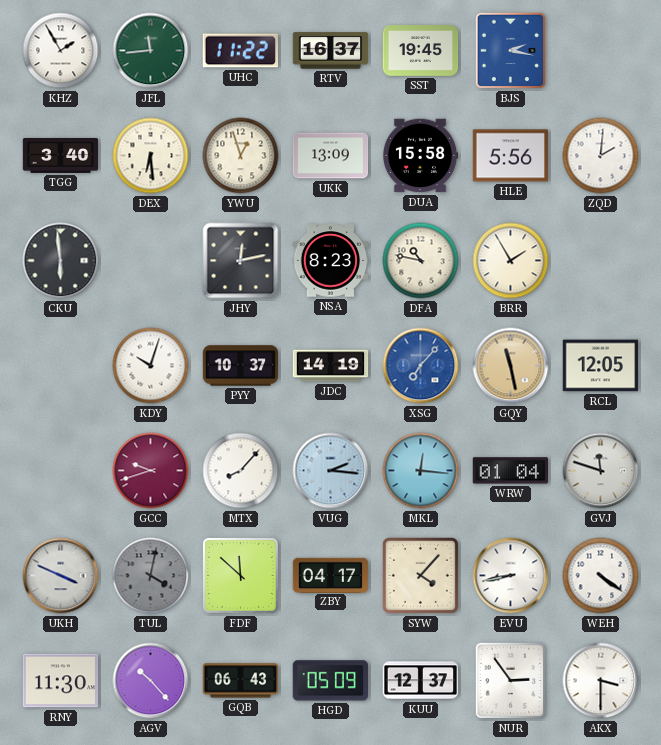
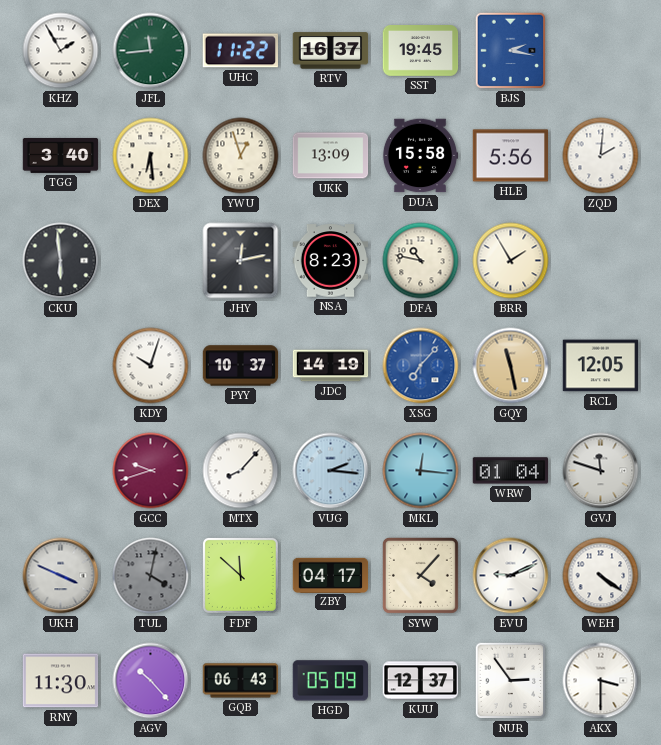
EVU: 8:43 -> 9:11
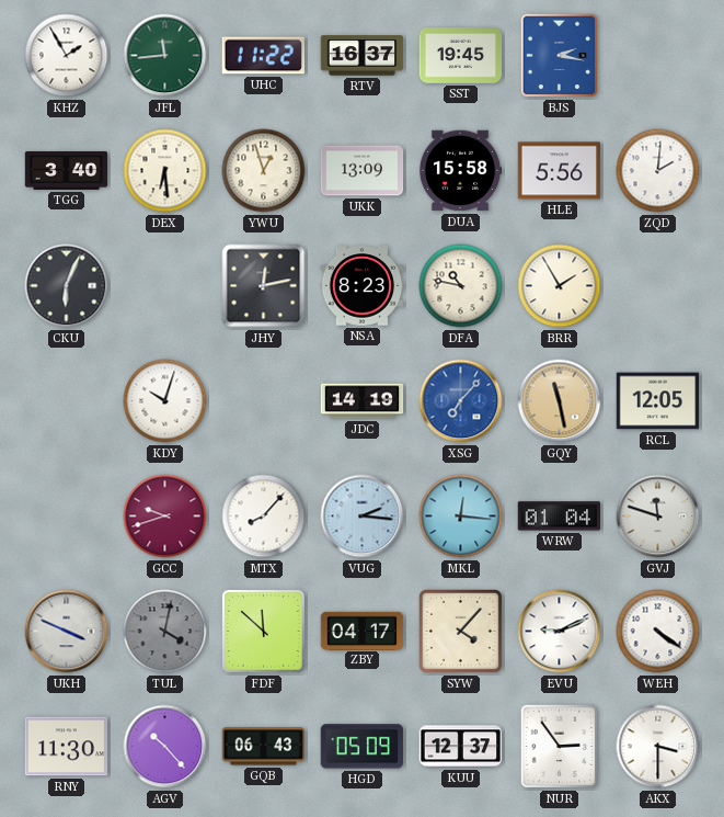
CKU: 5:59 -> 6:04
PYY: 10:37 -> none
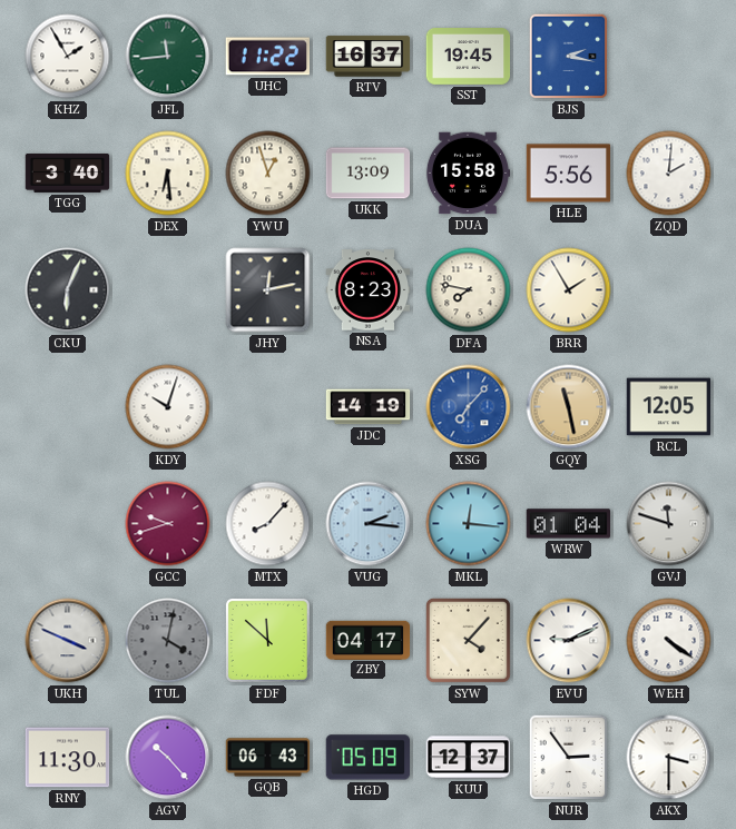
DFA: 10:47 -> 7:47
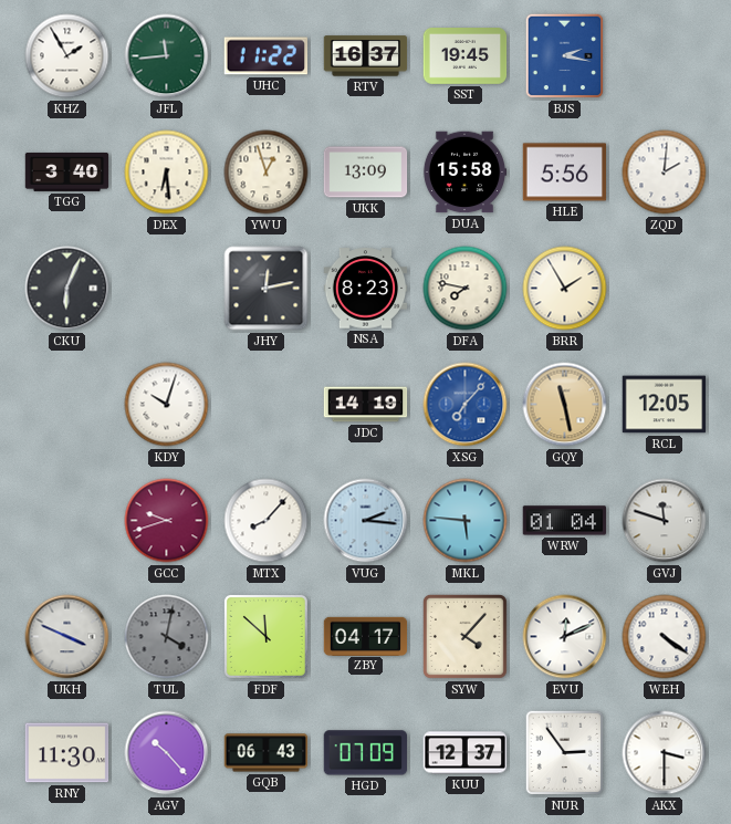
MKL: 12:16 -> 5:46
EVU: 9:11 -> 12:11
HGD: 05:09 -> 07:09
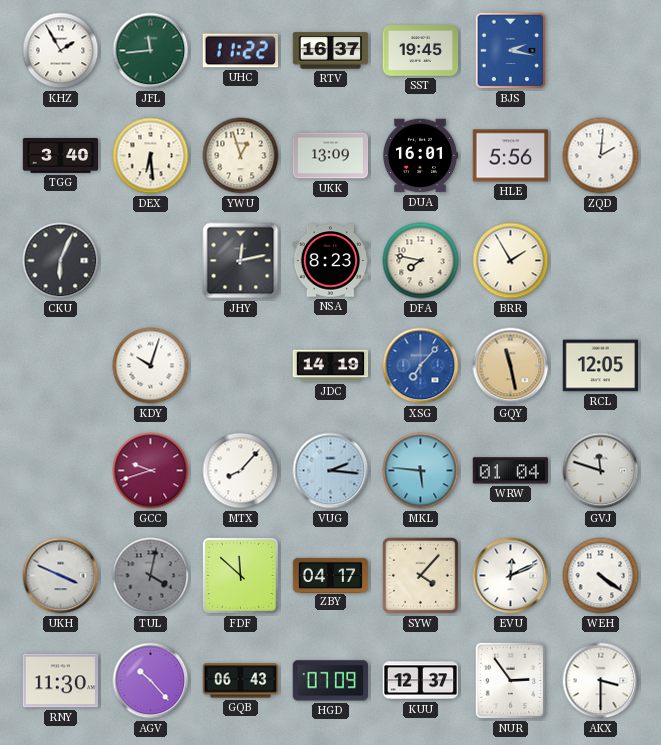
DUA: 15:58 -> 16:01
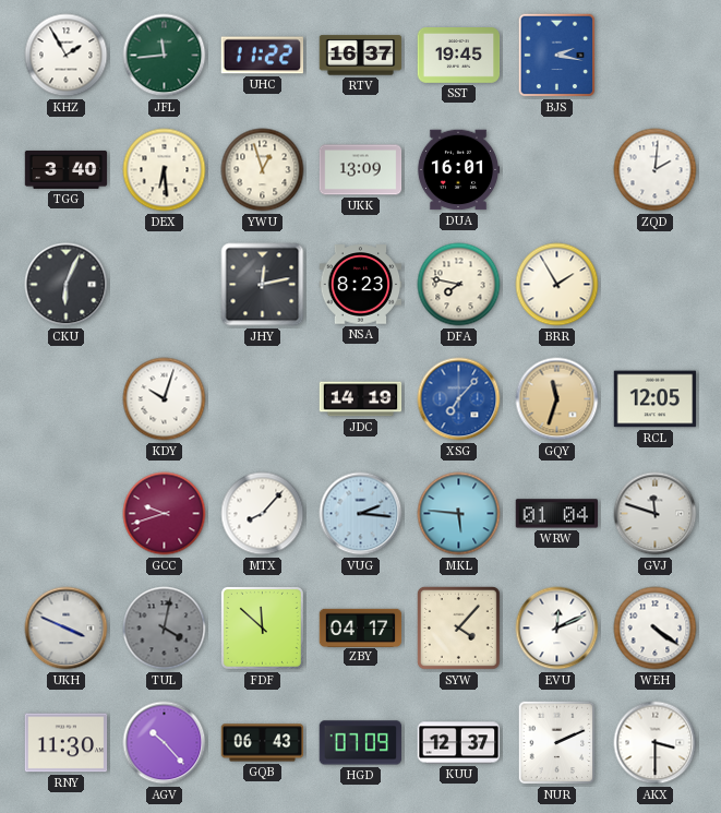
HLE: 5:56 -> none
GQY: 11:28 -> 11:33
NUR: 2:54 -> 2:11
